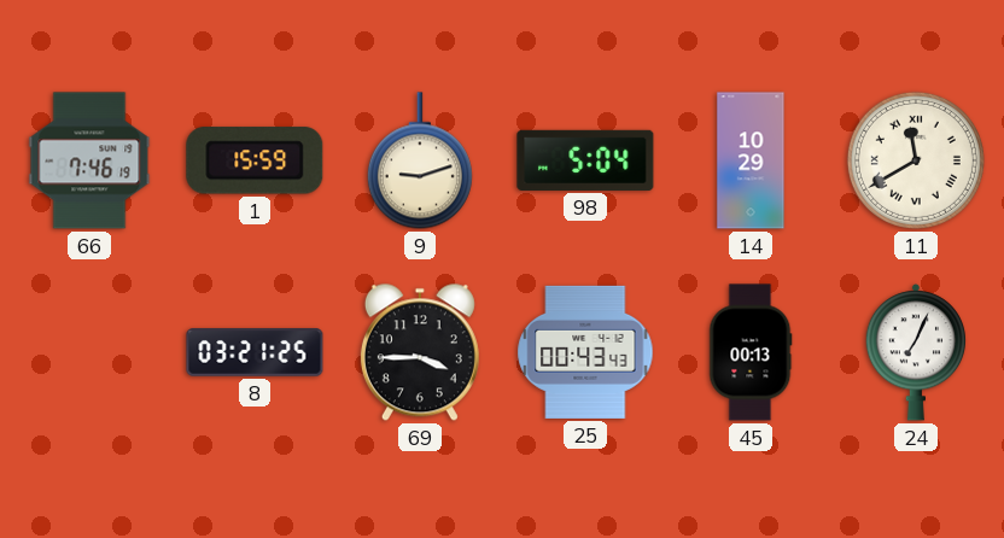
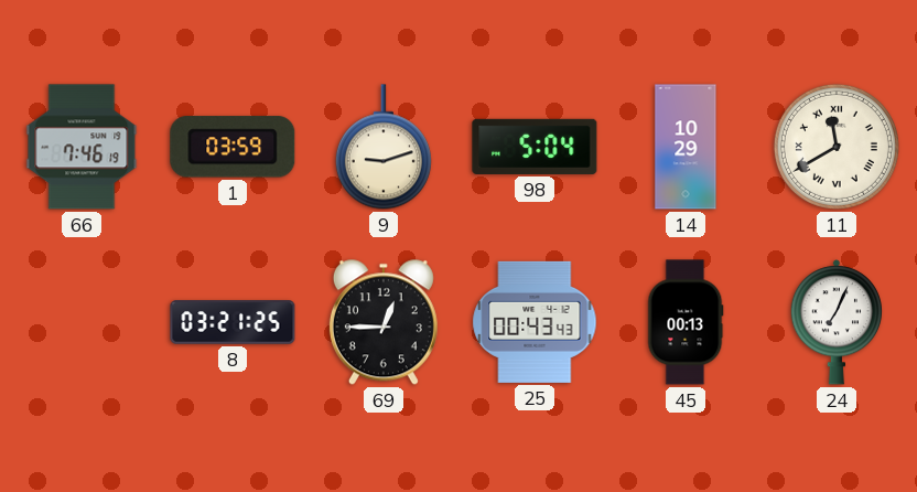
1: 15:59 -> 03:59
69: 3:45 -> 12:45
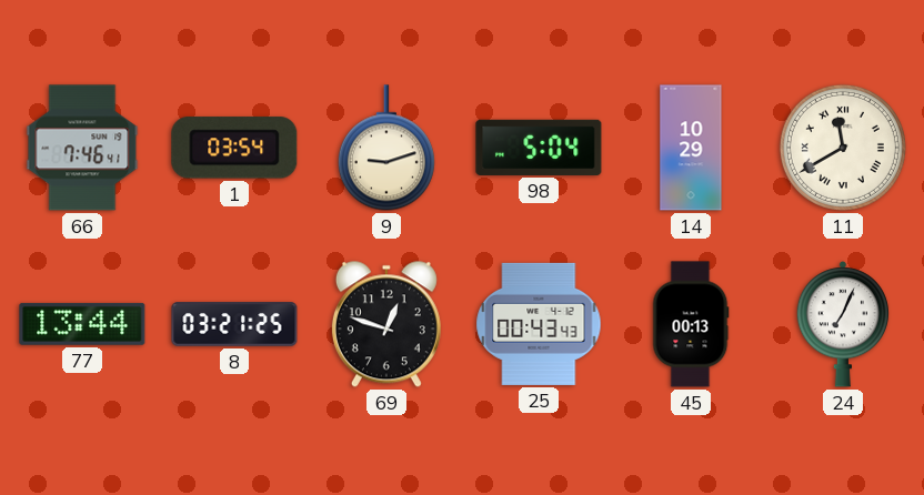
66: 7:46:19 -> 7:46:41
1: 03:59 -> 03:54
77: none -> 13:44
69: 12:45 -> 12:48
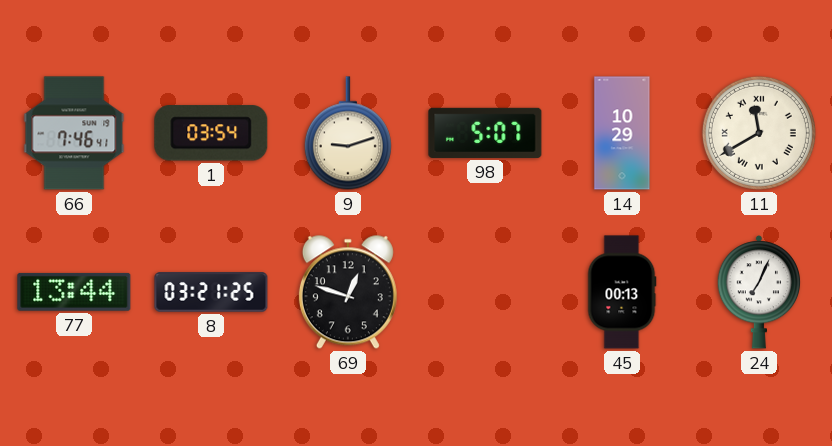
98: 5:04 -> 5:07
25: 00:43 -> none
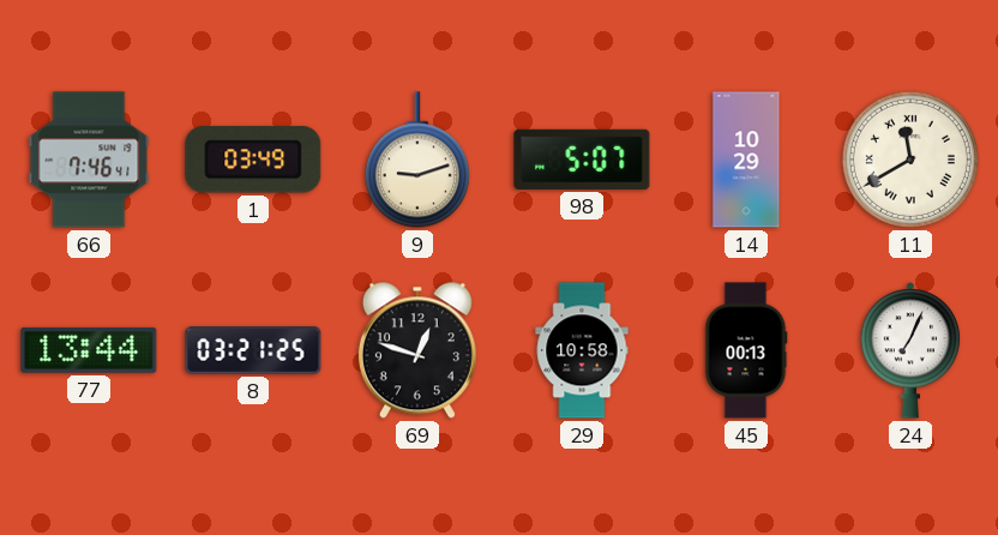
1: 03:54 -> 03:49
29: none -> 10:58
